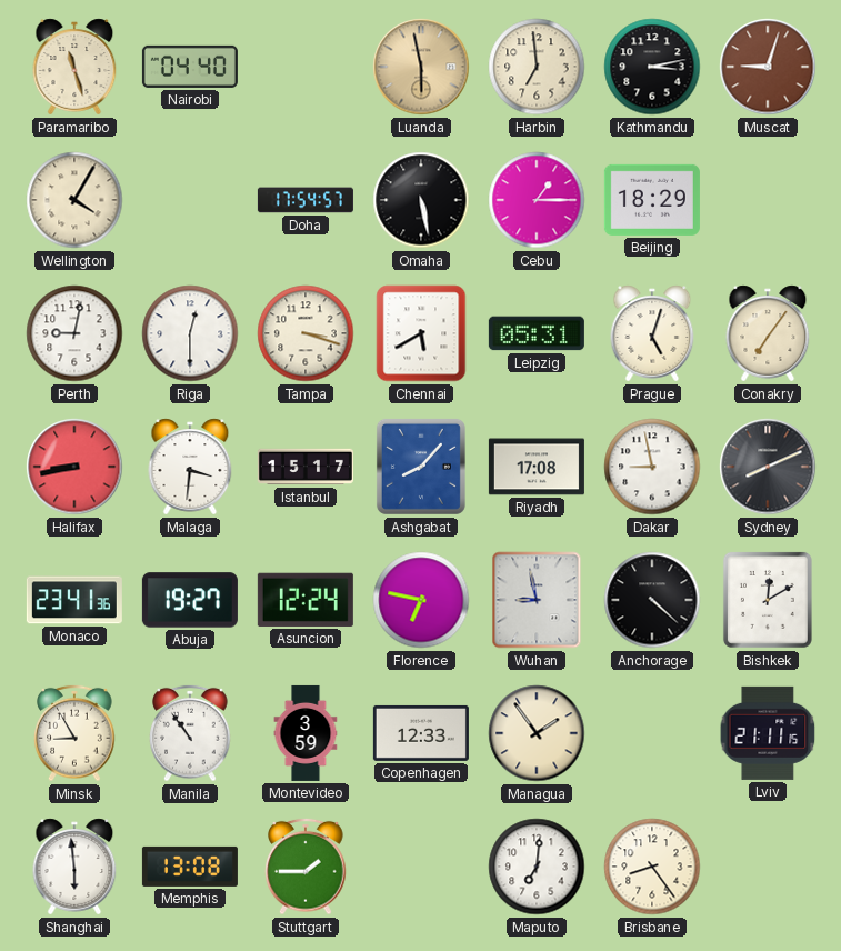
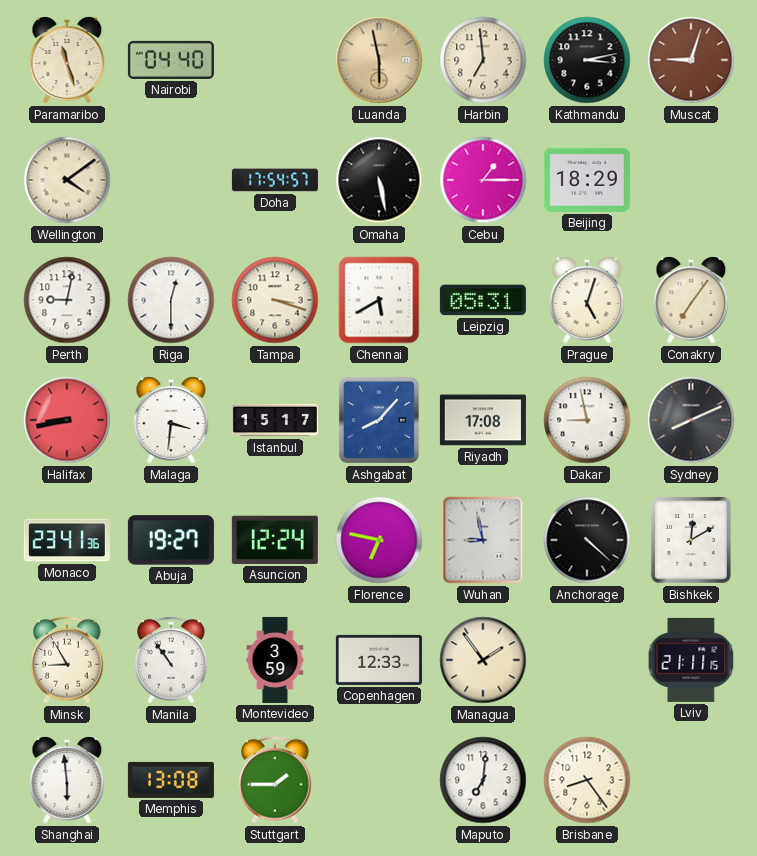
Wellington: 4:05 -> 4:09
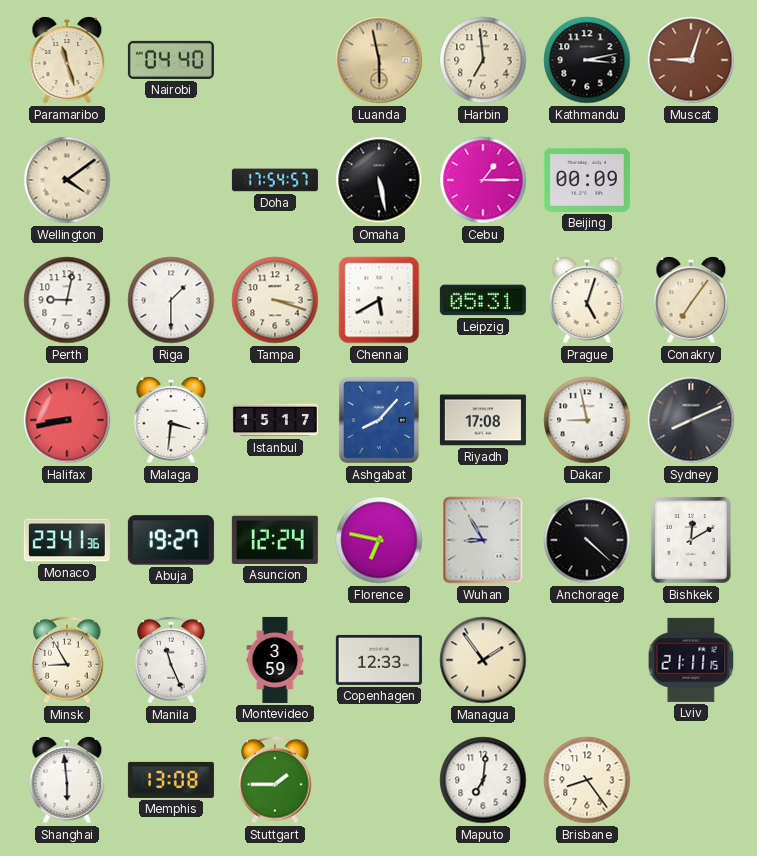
Beijing: 18:29 -> 00:09
Riga: 12:30 -> 1:30
Wuhan: 8:58 -> 8:55
Manila: 10:54 -> 11:26
